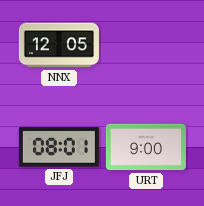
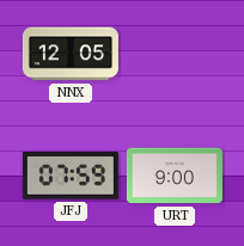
JFJ: 08:01 -> 07:59
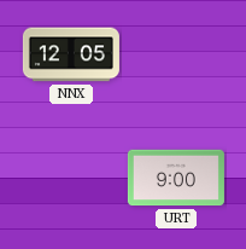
JFJ: 07:59 -> none
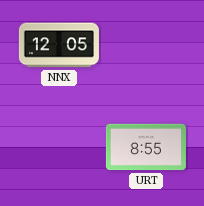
URT: 9:00 -> 8:55
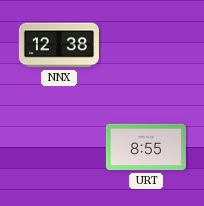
NNX: 12:05 -> 12:38
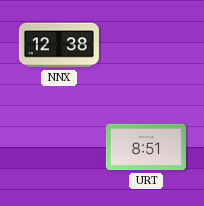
URT: 8:55 -> 8:51
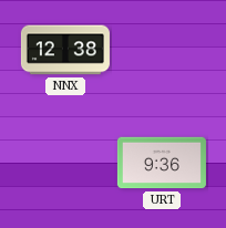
URT: 8:51 -> 9:36
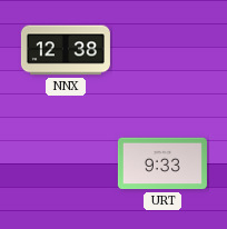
URT: 9:36 -> 9:33
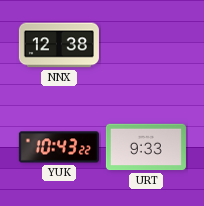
YUK: none -> 10:43
